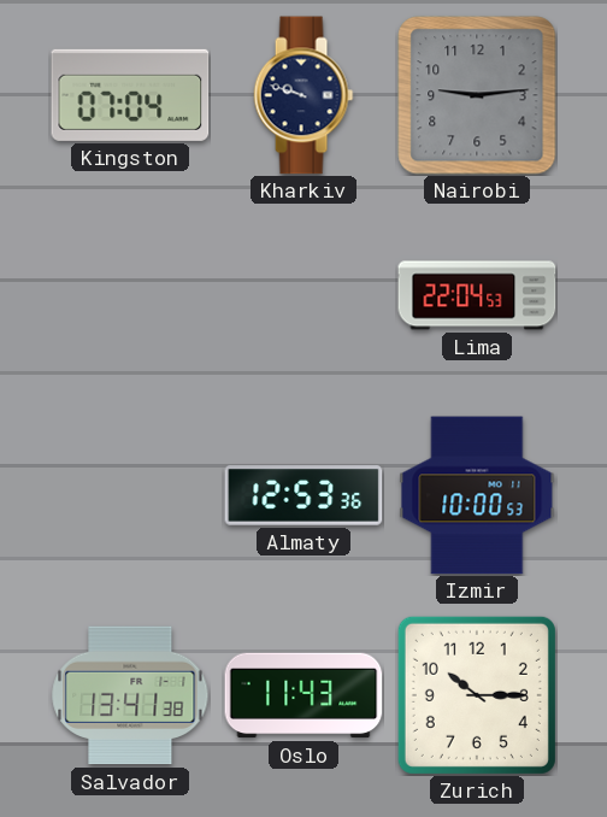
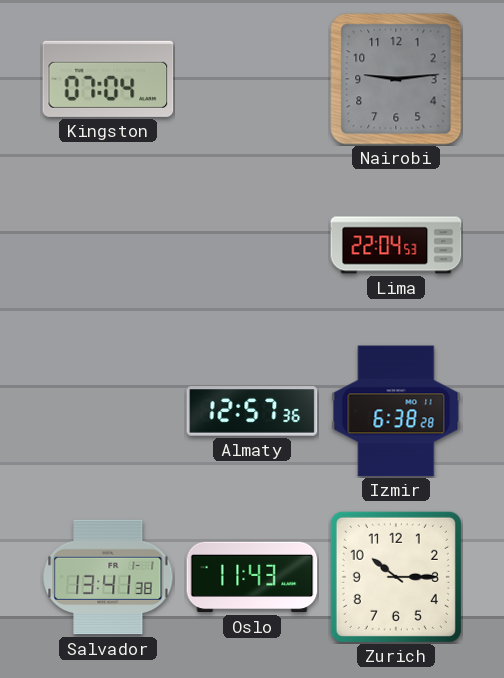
Kharkiv: 9:48 -> none
Almaty: 12:53 -> 12:57
Izmir: 10:00 -> 6:38
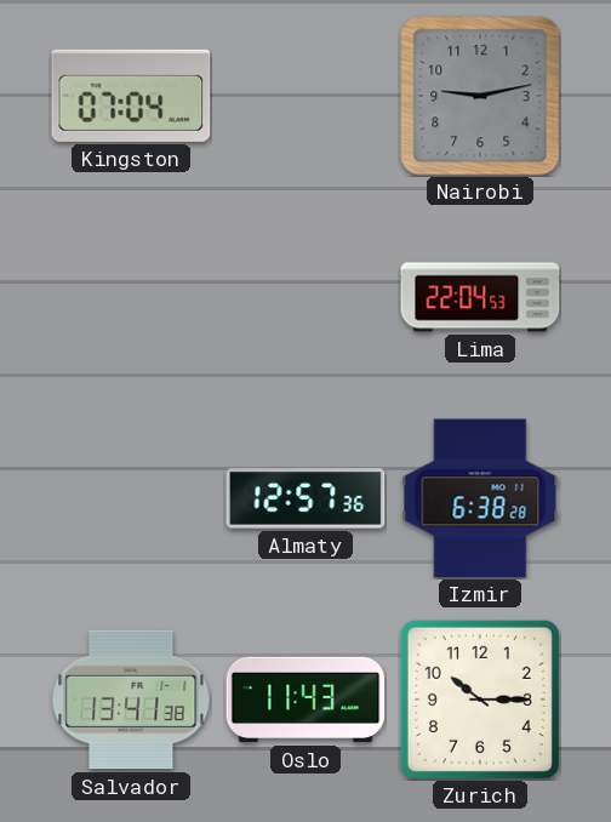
Nairobi: 9:14 -> 9:13
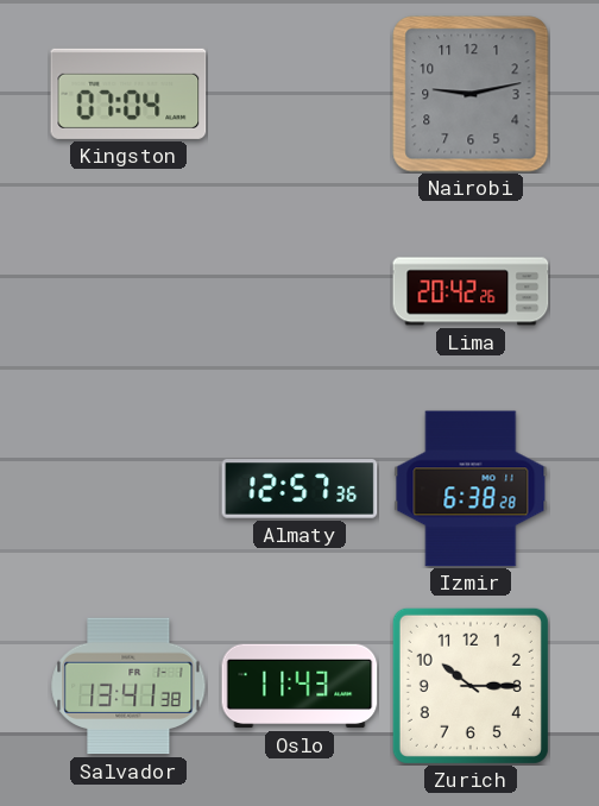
Lima: 22:04 -> 20:42
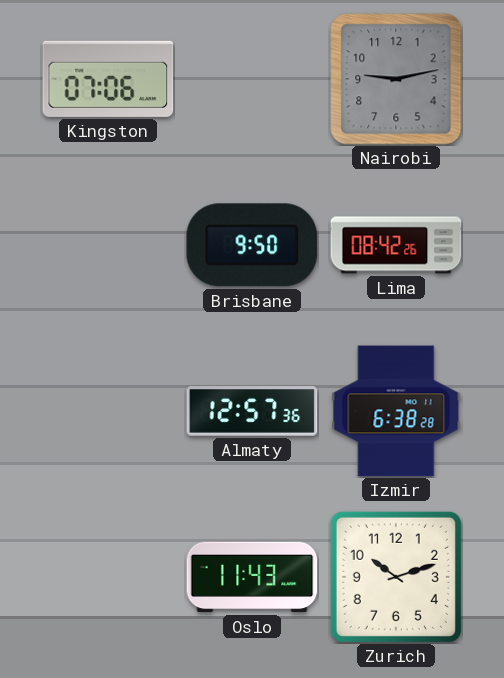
Kingston: 07:04 -> 07:06
Brisbane: none -> 9:50
Lima: 20:42 -> 08:42
Salvador: 13:41 -> none
Zurich: 10:15 -> 10:12
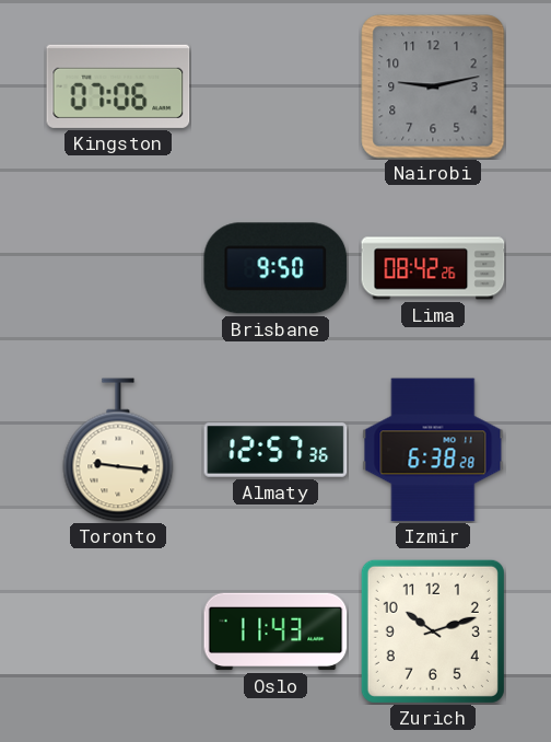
Toronto: none -> 9:16
